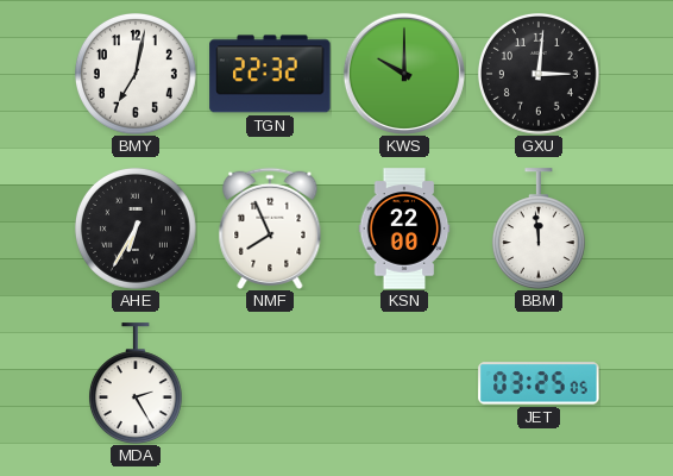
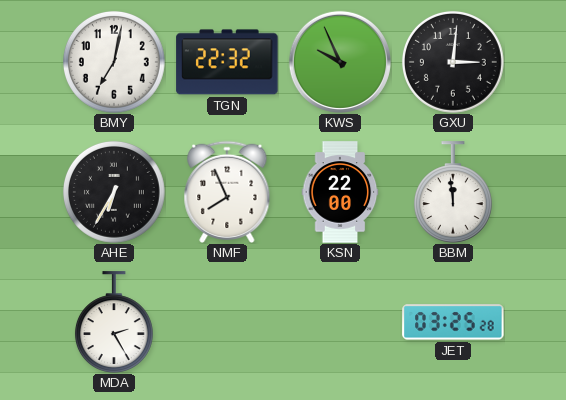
KWS: 10:00 -> 9:56
JET: 03:25:05 -> 03:25:28
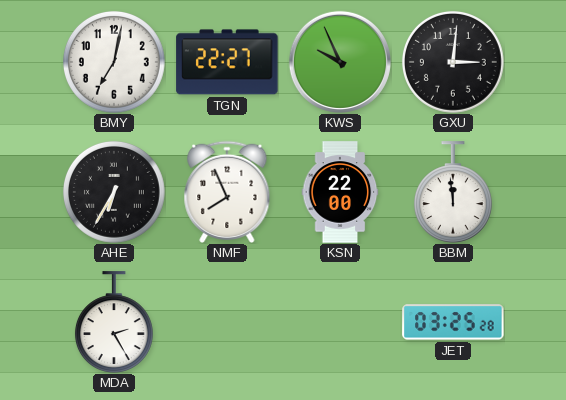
TGN: 22:32 -> 22:27
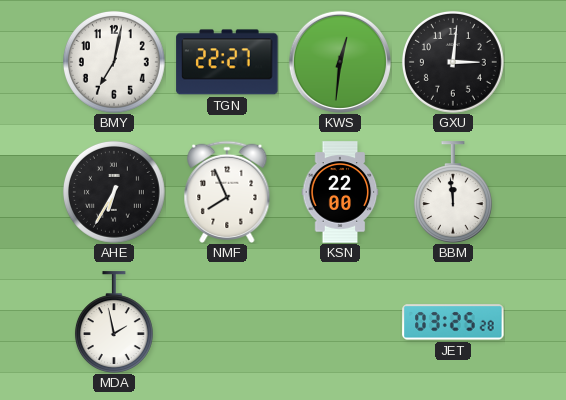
KWS: 9:56 -> 12:31
MDA: 2:25 -> 1:58
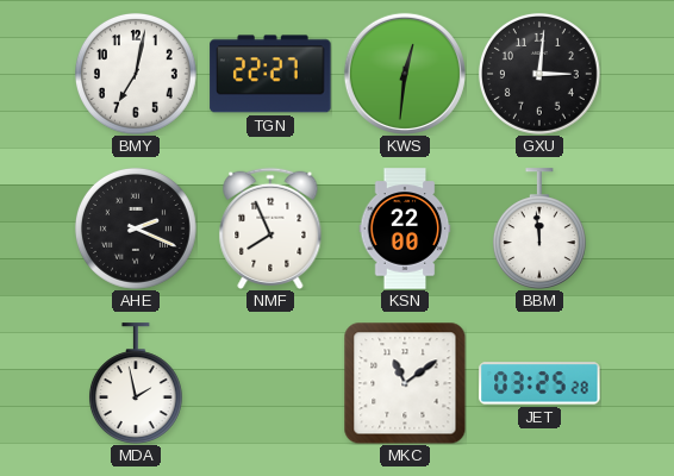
AHE: 6:35 -> 2:19
MKC: none -> 11:09
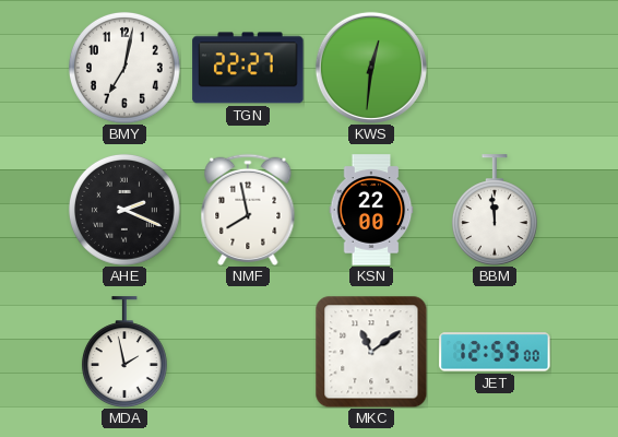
GXU: 3:01 -> none
NMF: 7:56 -> 7:58
JET: 03:25 -> 12:59
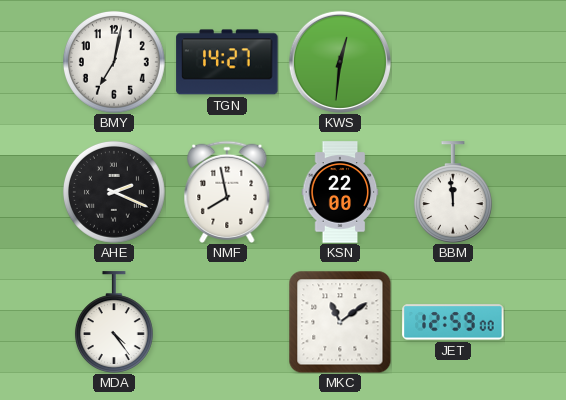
TGN: 22:27 -> 14:27
MDA: 1:58 -> 4:24
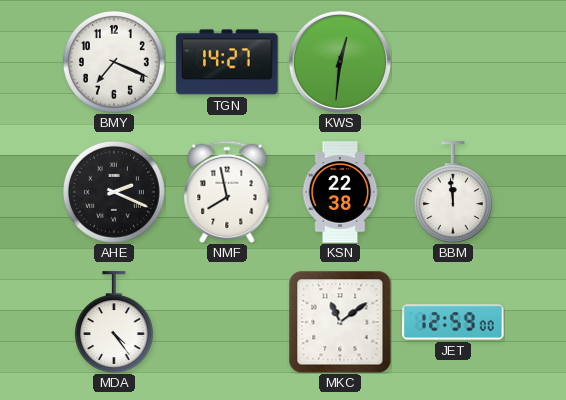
BMY: 7:02 -> 7:19
KSN: 22:00 -> 22:38
